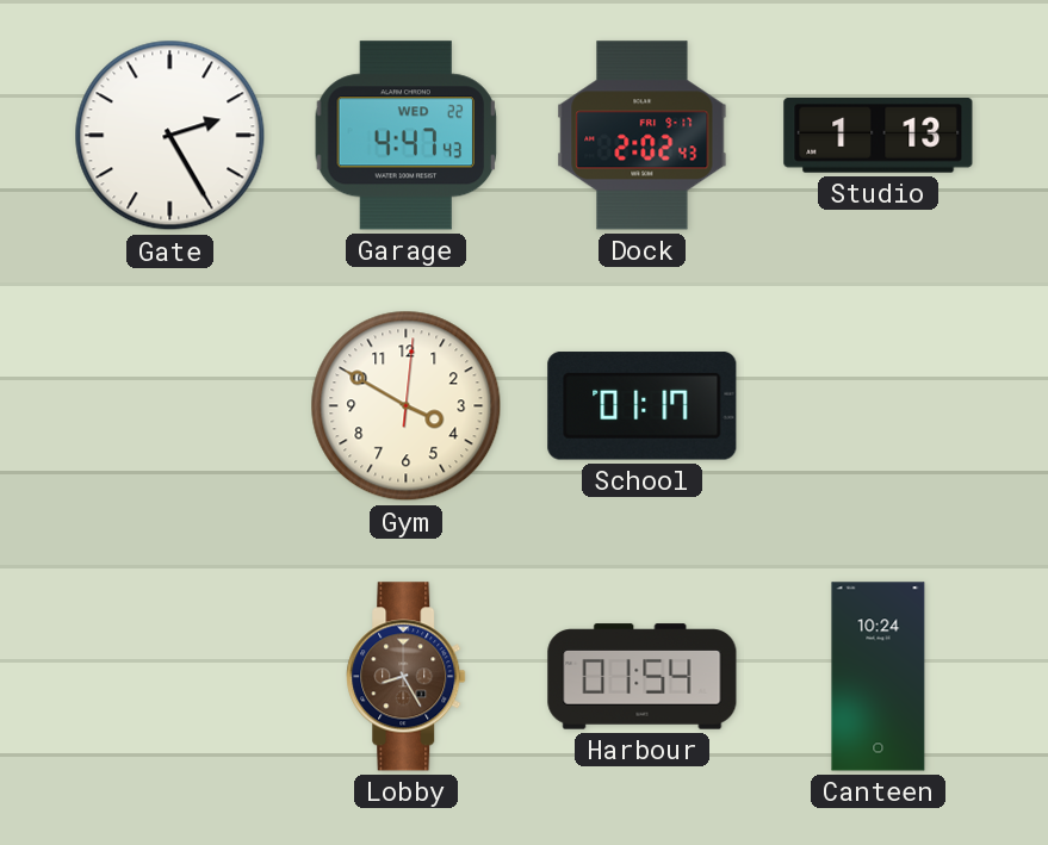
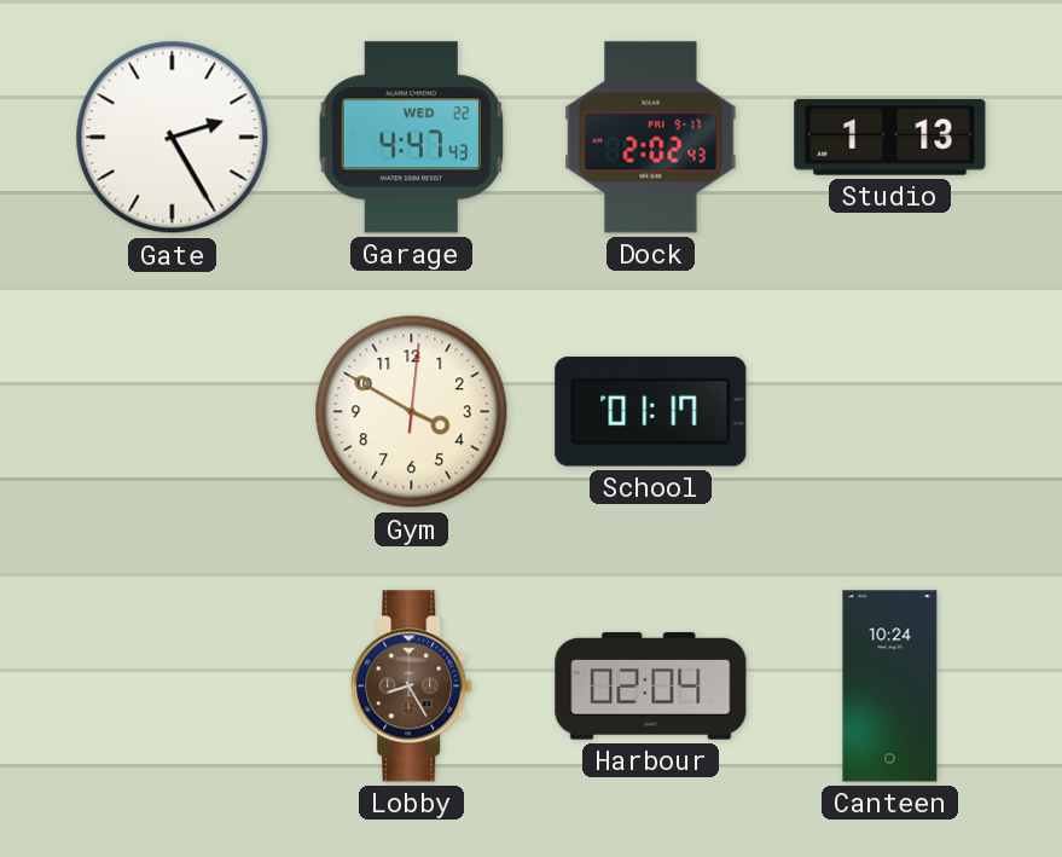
Harbour: 01:54 -> 02:04
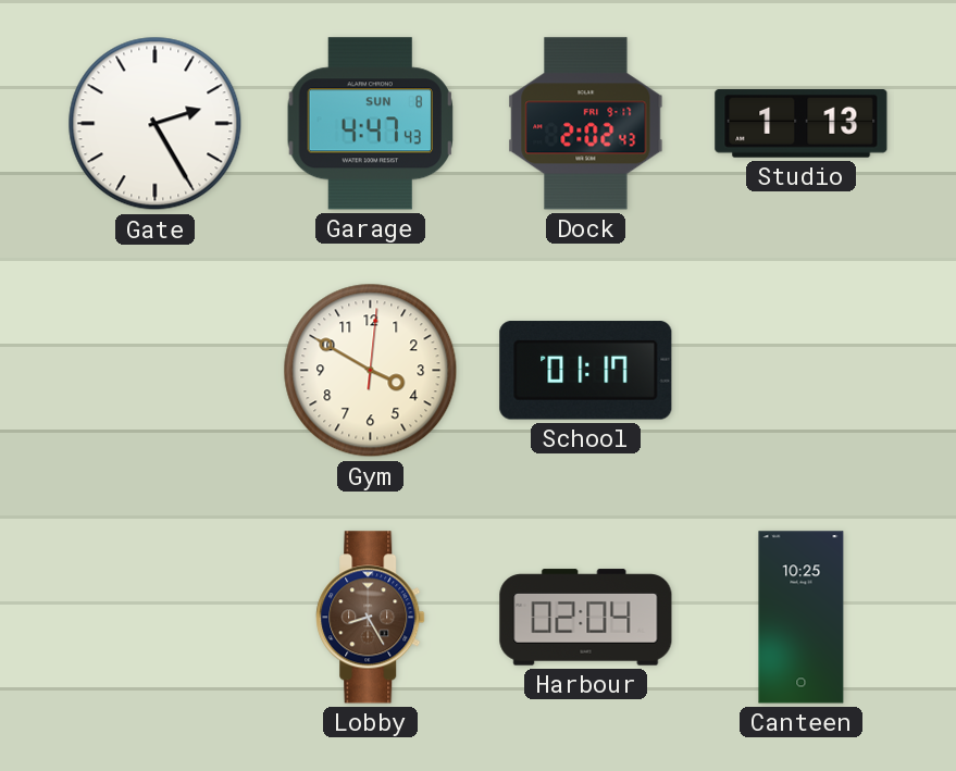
Garage date: WED 22 -> SUN 8
Canteen: 10:24 -> 10:25
